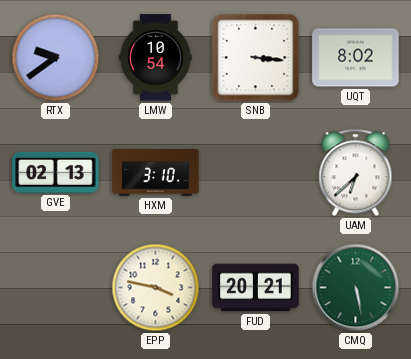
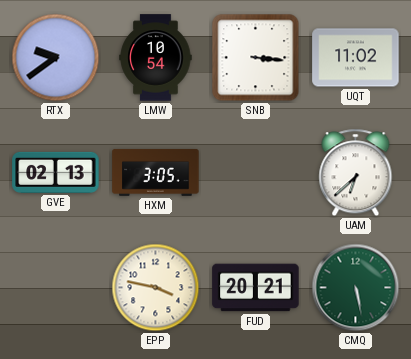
UQT: 8:02 -> 11:02
HXM: 3:10 -> 3:05
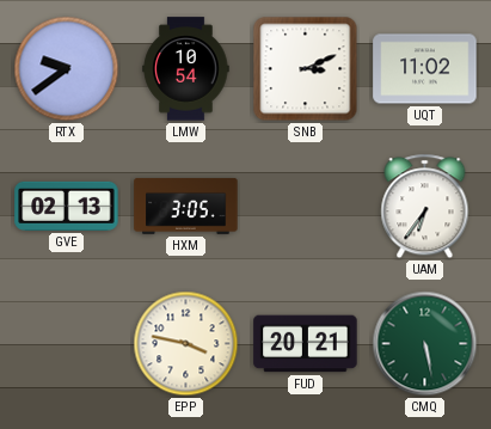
SNB: 3:16 -> 3:11
UAM: 6:38 -> 6:36
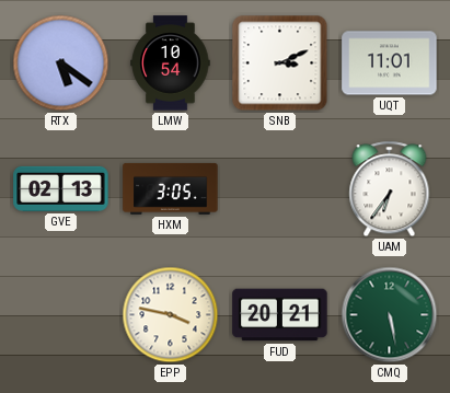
RTX: 9:39 -> 5:21
UQT: 11:02 -> 11:01
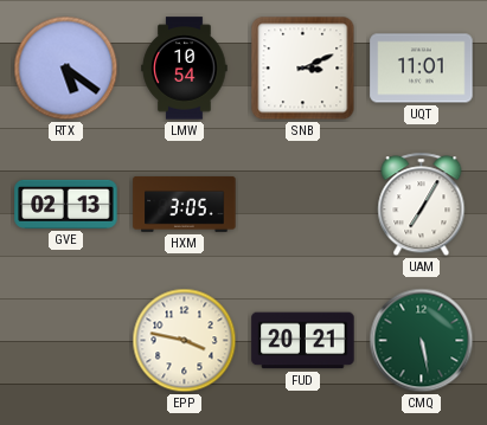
UAM: 6:36 -> 7:05
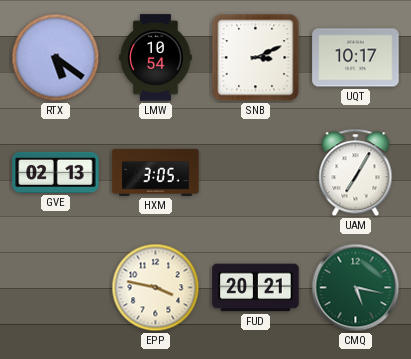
UQT: 11:01 -> 10:17
CMQ: 5:28 -> 5:17
